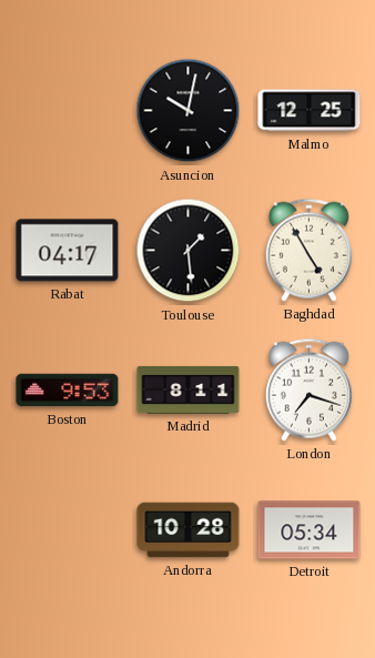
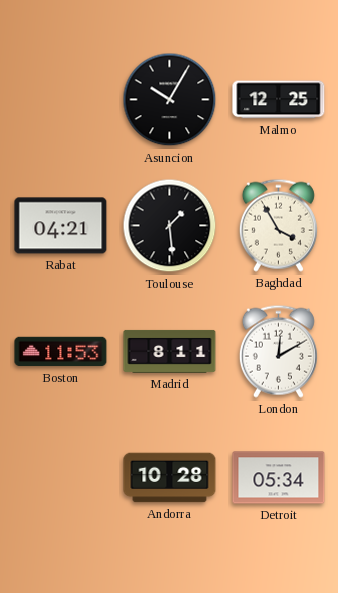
Asuncion: 10:02 -> 10:05
Rabat: 04:17 -> 04:21
Baghdad: 4:55 -> 3:55
Boston: 9:53 -> 11:53
London: 7:18 -> 12:10
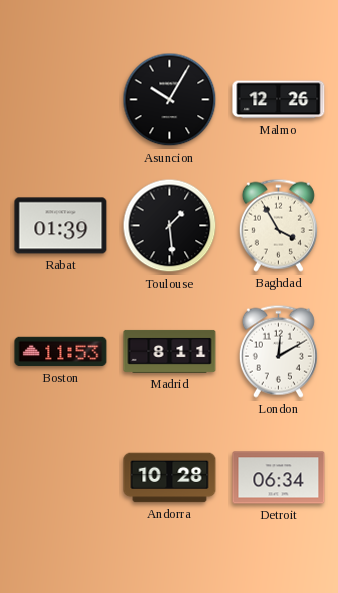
Malmo: 12:25 -> 12:26
Rabat: 04:21 -> 01:39
Detroit: 05:34 -> 06:34
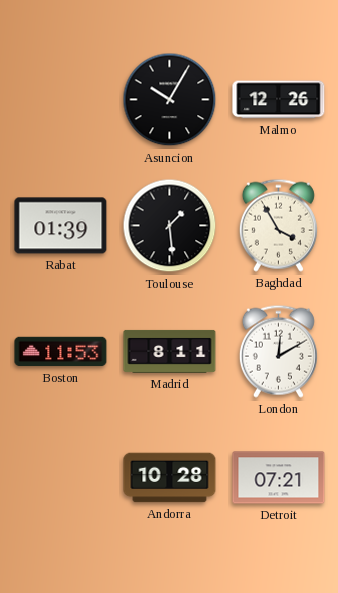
Detroit: 06:34 -> 07:21
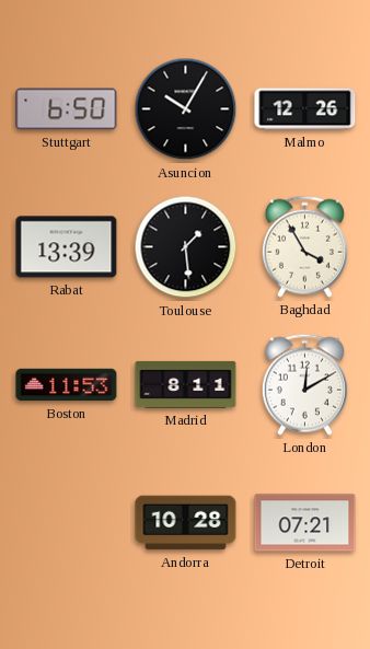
Stuttgart: none -> 6:50
Rabat: 01:39 -> 13:39
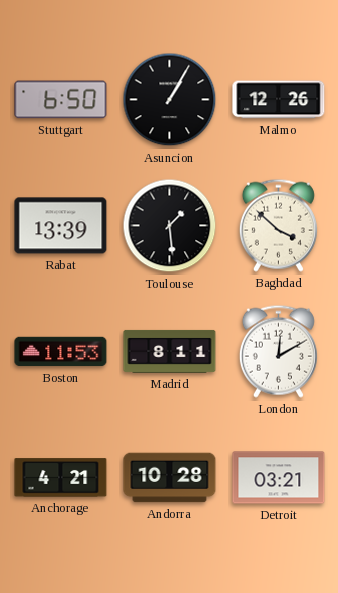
Asuncion: 10:05 -> 1:05
Baghdad: 3:55 -> 3:52
Anchorage: none -> 4:21
Detroit: 07:21 -> 03:21
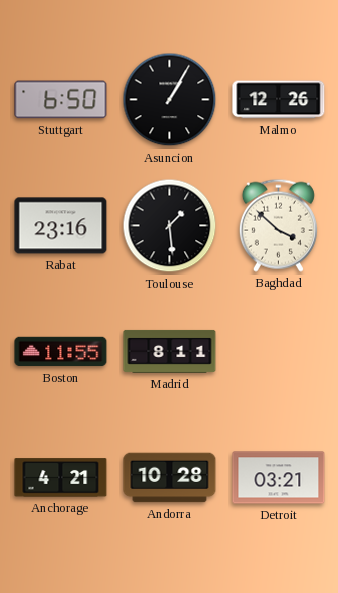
Rabat: 13:39 -> 23:16
Boston: 11:53 -> 11:55
London: 12:10 -> none
